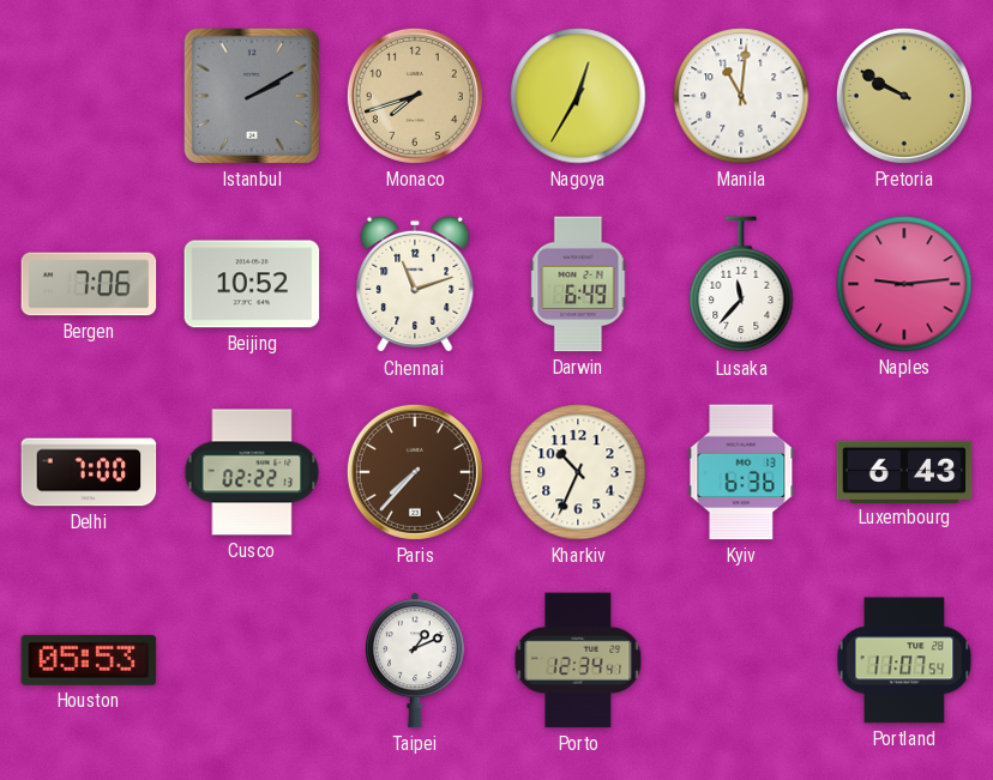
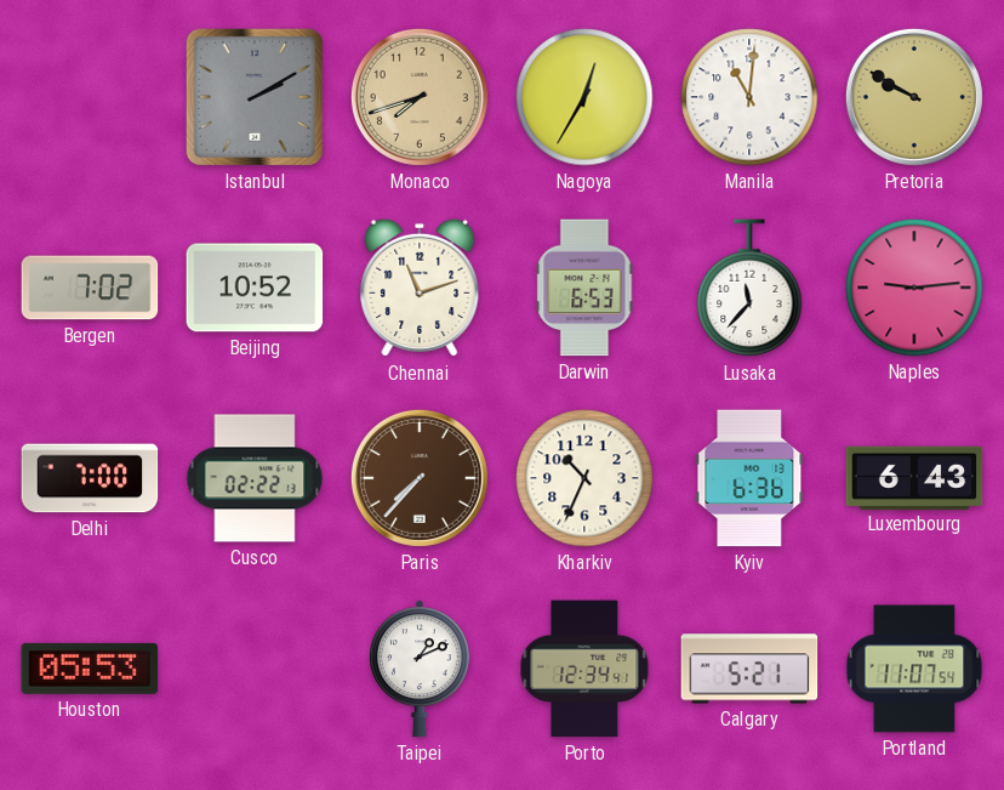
Bergen: 7:06 -> 7:02
Darwin: 6:49 -> 6:53
Calgary: none -> 5:21
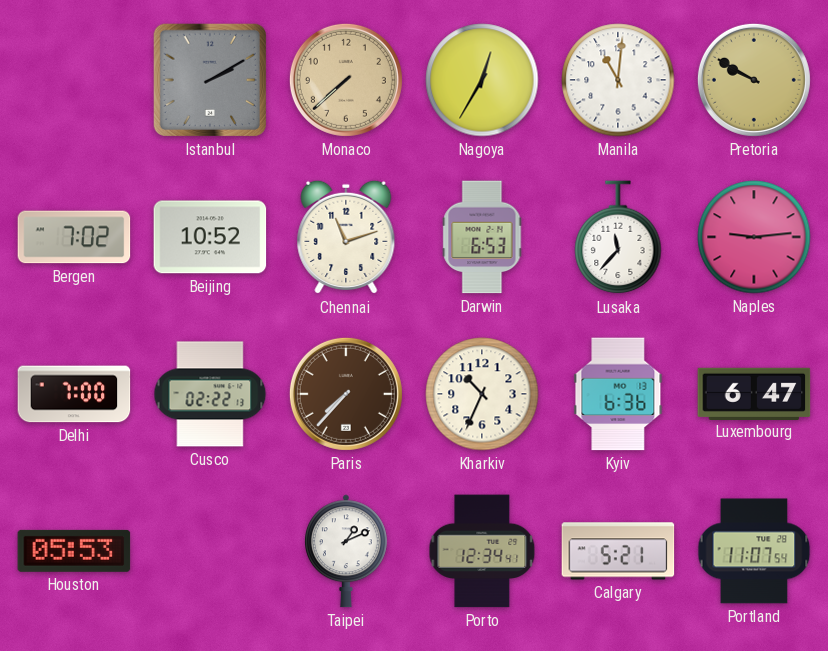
Monaco: 7:42 -> 7:38
Luxembourg: 6:43 -> 6:47
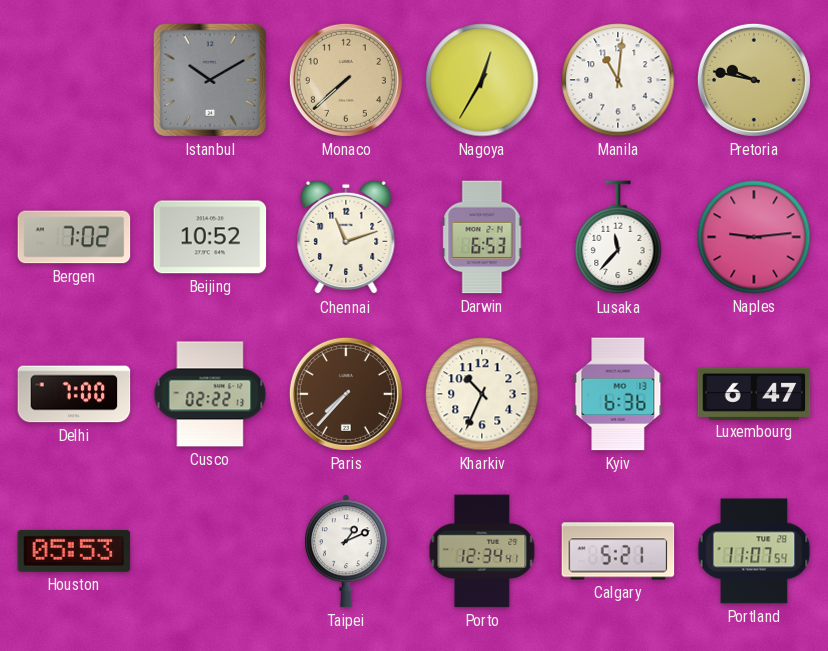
Istanbul: 2:10 -> 10:10
Pretoria: 9:50 -> 9:47
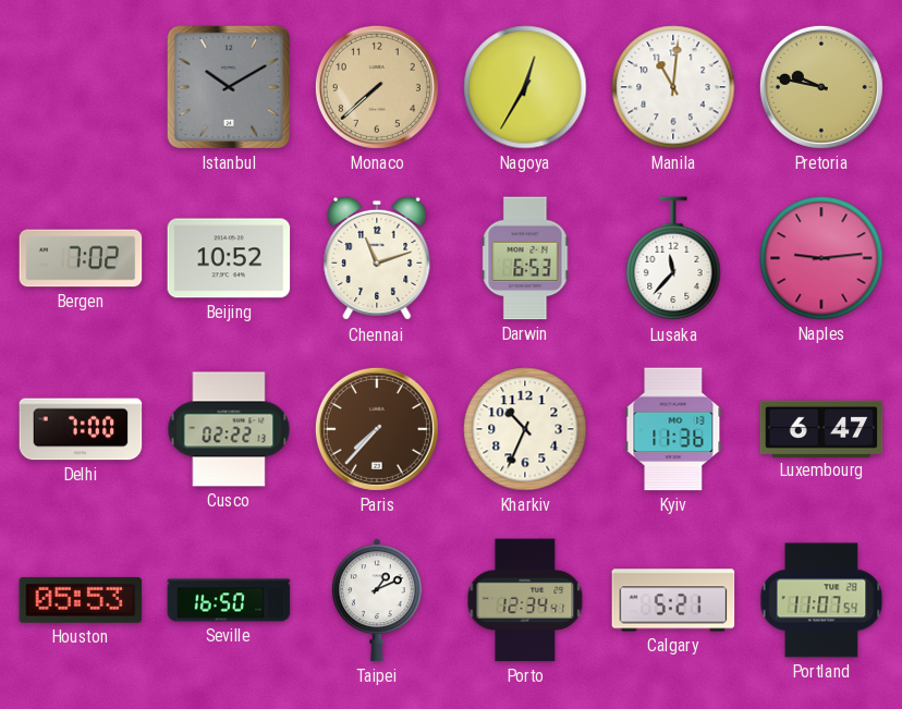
Kyiv: 6:36 -> 11:36
Seville: none -> 16:50
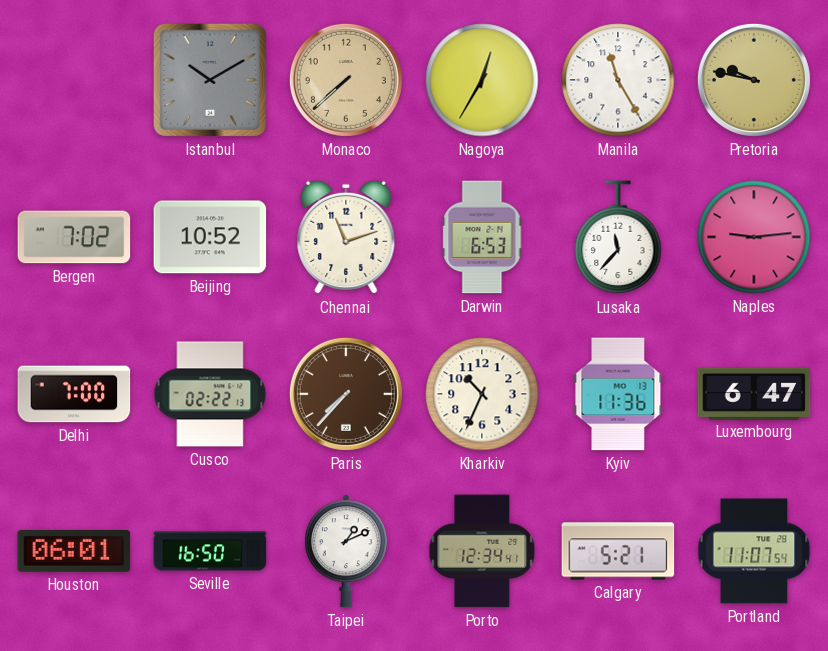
Manila: 11:01 -> 11:25
Houston: 05:53 -> 06:01
